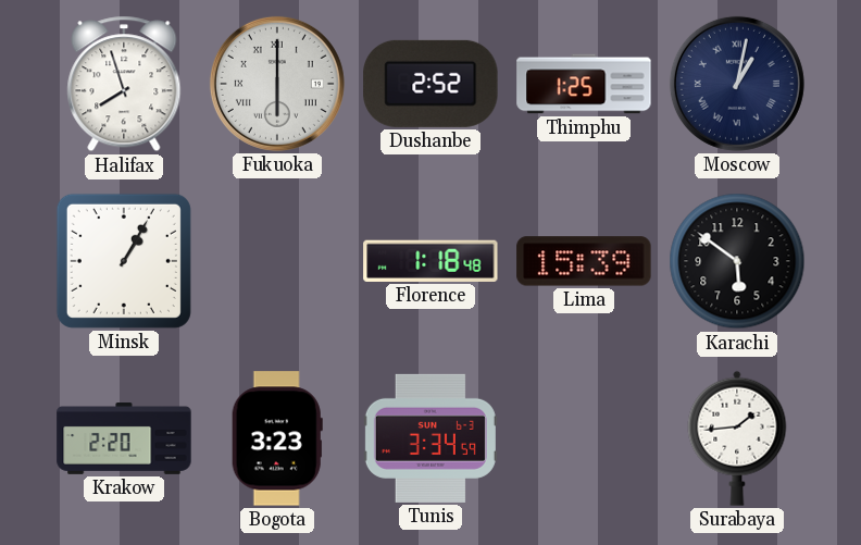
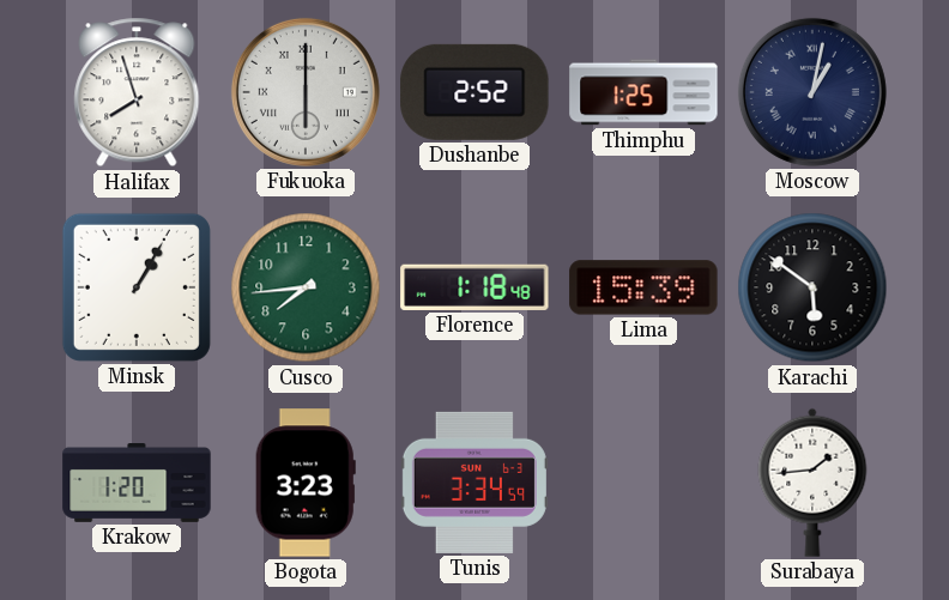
Cusco: none -> 7:44
Krakow: 2:20 -> 1:20
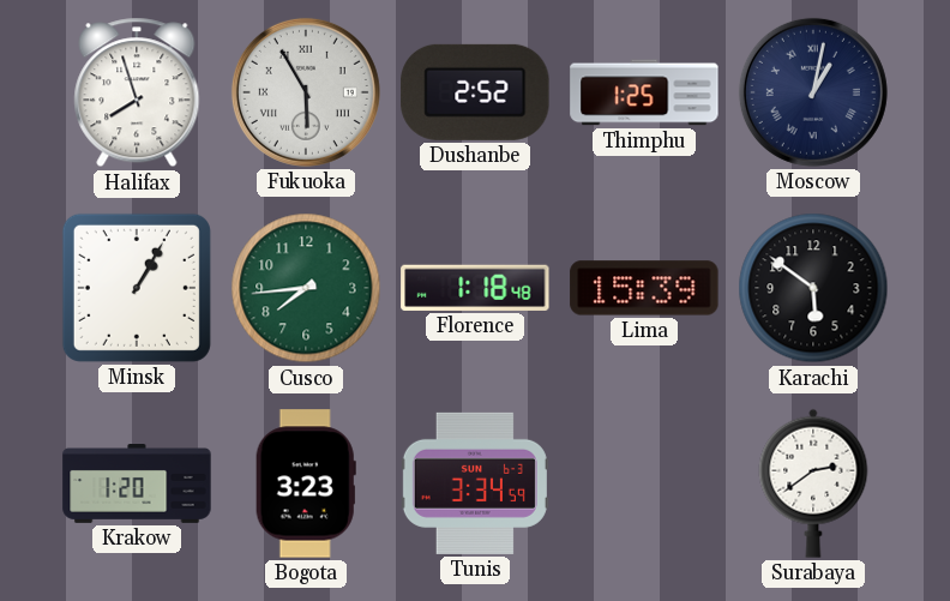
Fukuoka: 6:00 -> 5:55
Surabaya: 1:44 -> 2:39
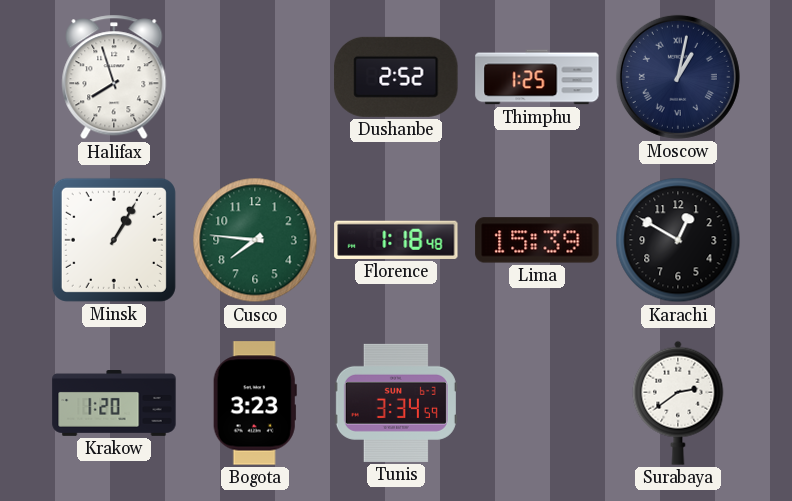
Fukuoka: 5:55 -> none
Cusco: 7:44 -> 7:46
Karachi: 5:51 -> 12:50
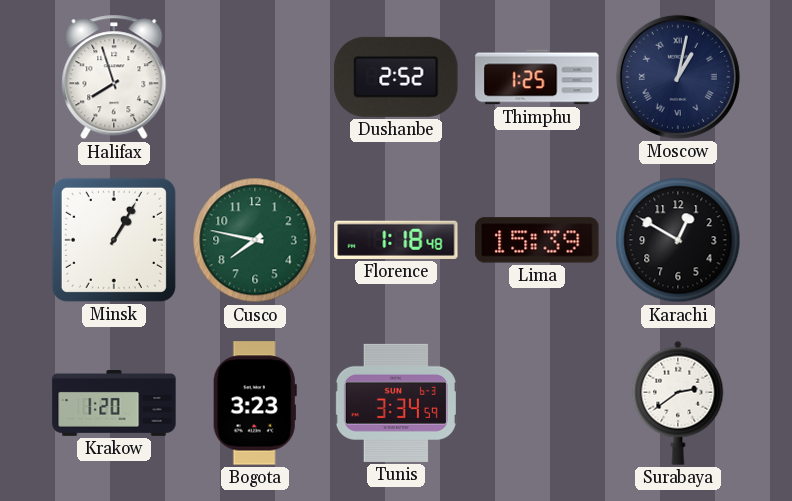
Cusco: 7:46 -> 7:47
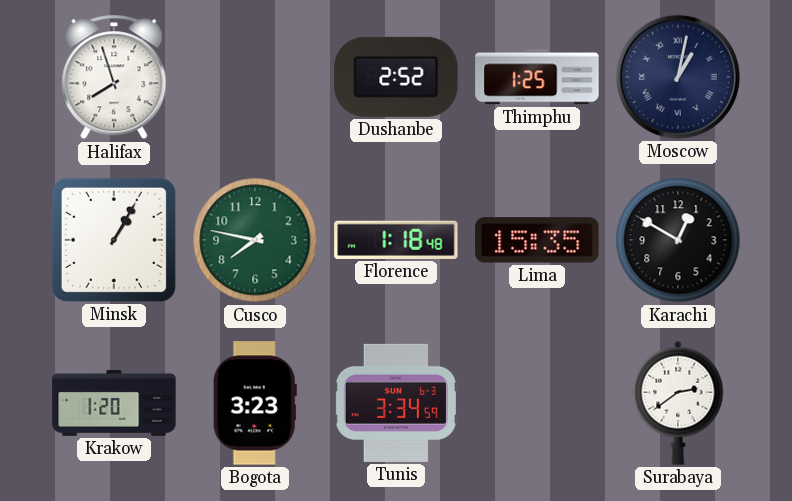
Lima: 15:39 -> 15:35
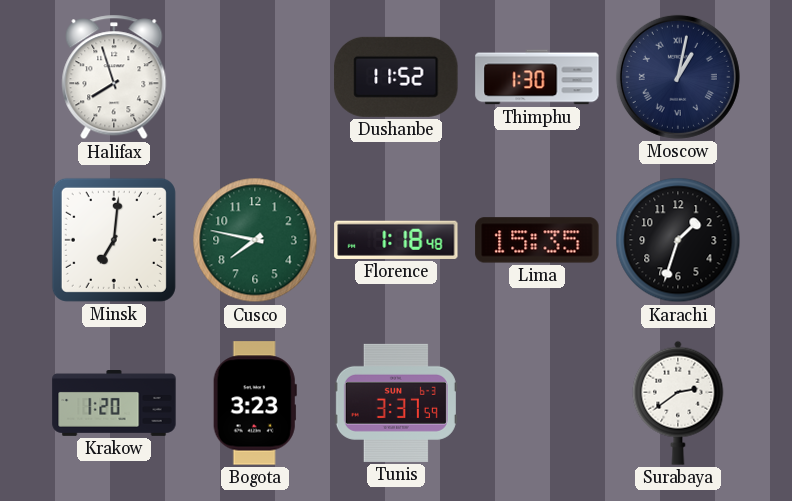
Dushanbe: 2:52 -> 11:52
Thimphu: 1:25 -> 1:30
Minsk: 1:05 -> 7:01
Karachi: 12:50 -> 1:33
Tunis: 3:34 -> 3:37
